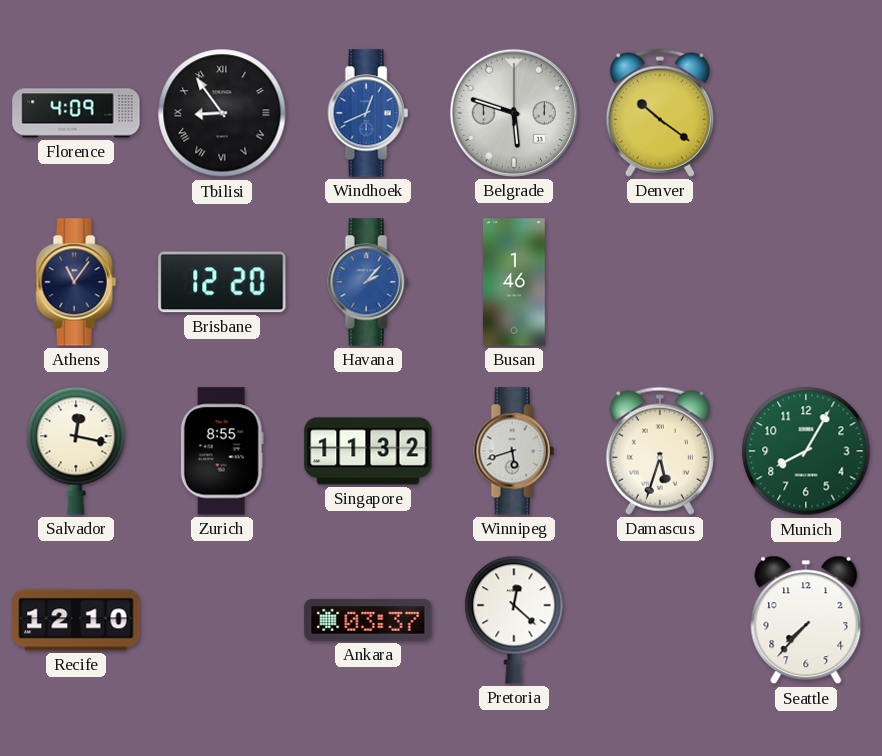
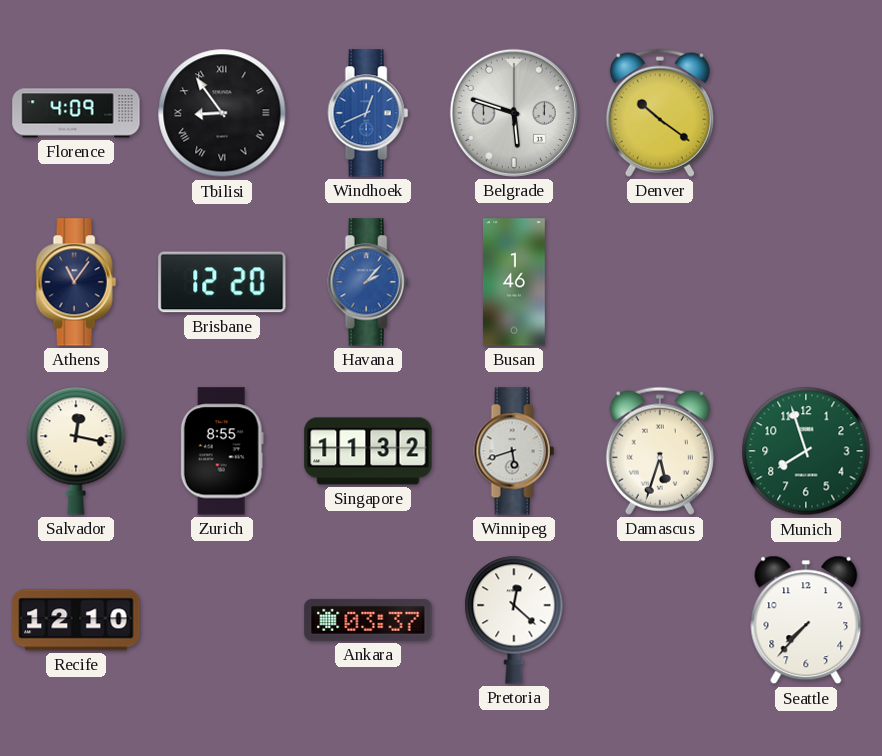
Munich: 8:05 -> 7:57
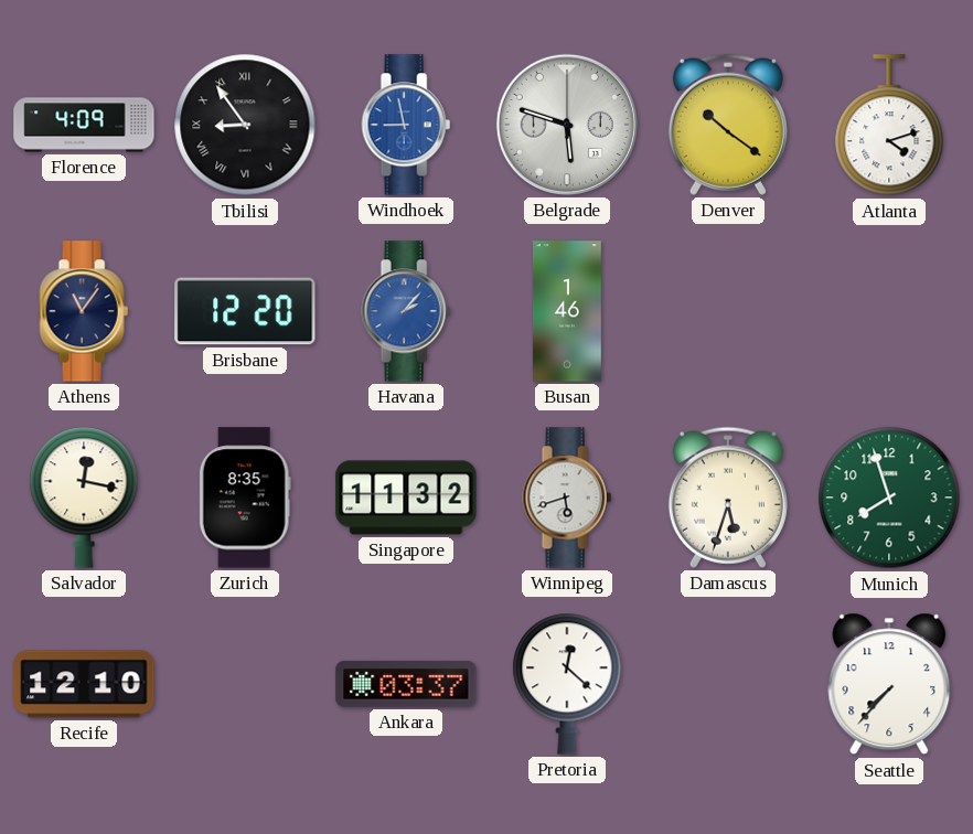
Windhoek: 12:41 -> 8:58
Atlanta: none -> 4:12
Zurich: 8:55 -> 8:35
